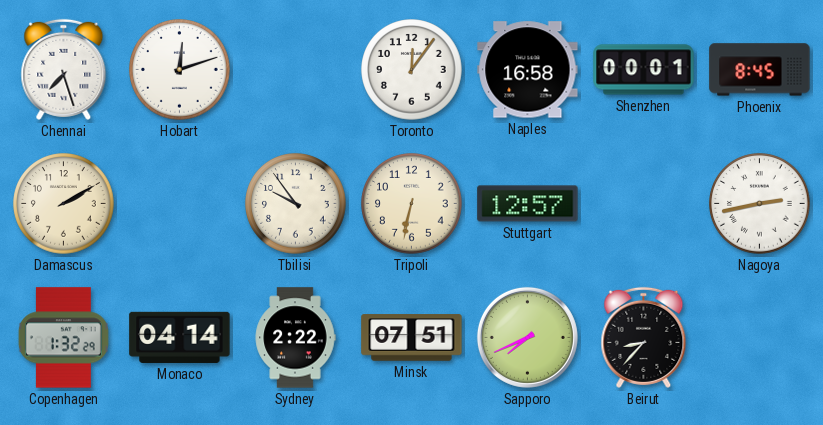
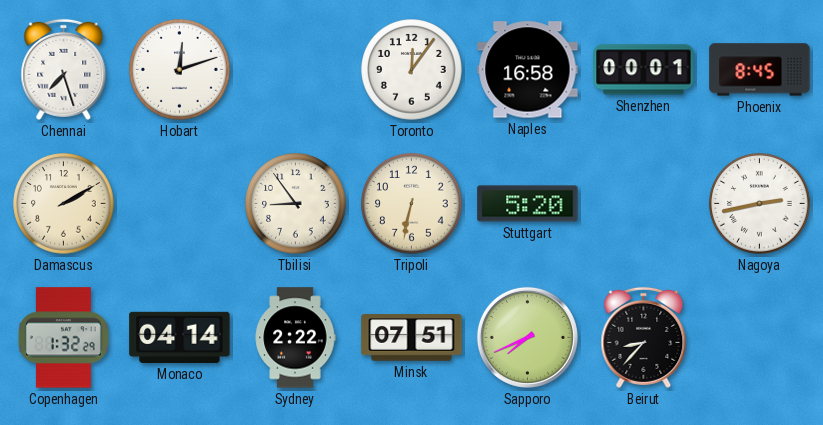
Tbilisi: 9:54 -> 8:54
Stuttgart: 12:57 -> 5:20
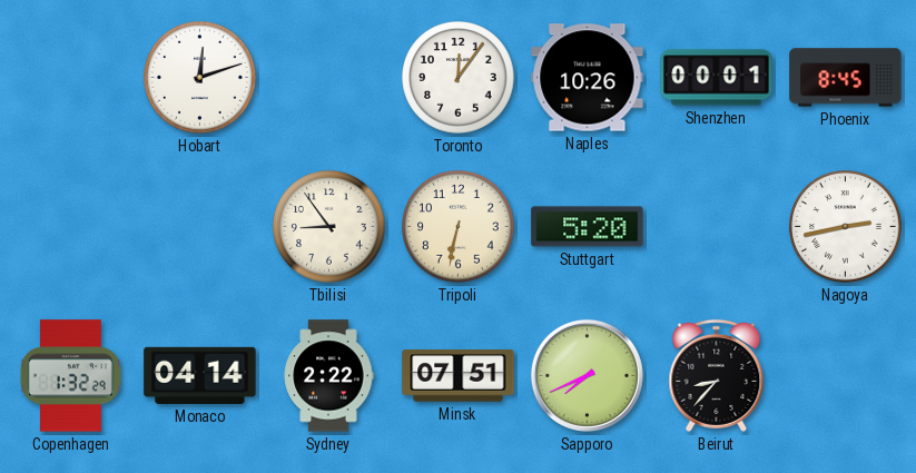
Chennai: 7:27 -> none
Naples: 16:58 -> 10:26
Damascus: 2:10 -> none
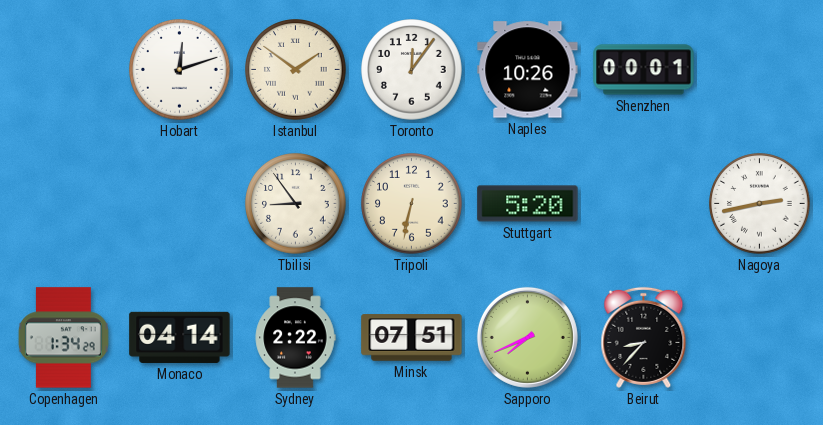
Istanbul: none -> 1:51
Phoenix: 8:45 -> none
Copenhagen: 1:32 -> 1:34
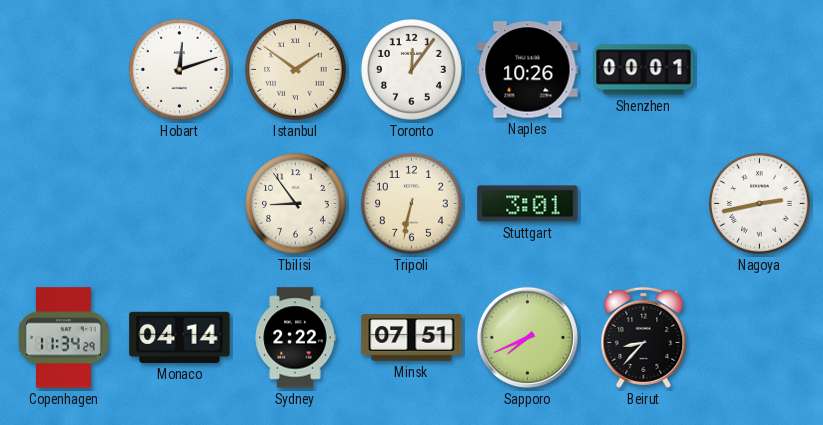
Stuttgart: 5:20 -> 3:01
Copenhagen: 1:34 -> 11:34
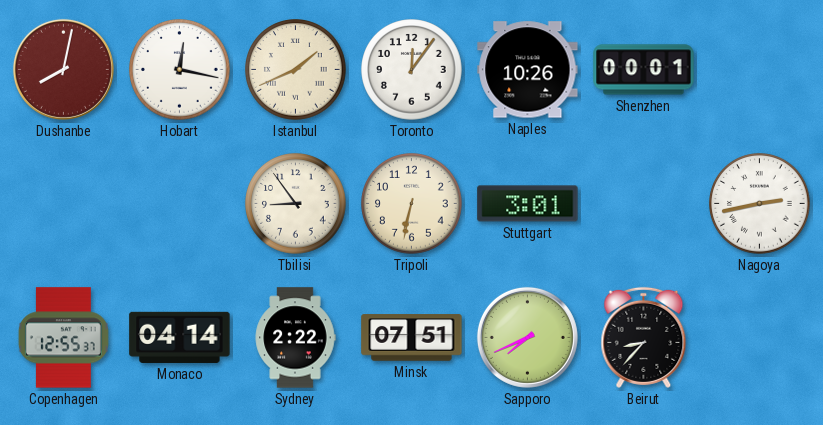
Dushanbe: none -> 8:02
Hobart: 12:12 -> 12:17
Istanbul: 1:51 -> 1:41
Copenhagen: 11:34 -> 12:55
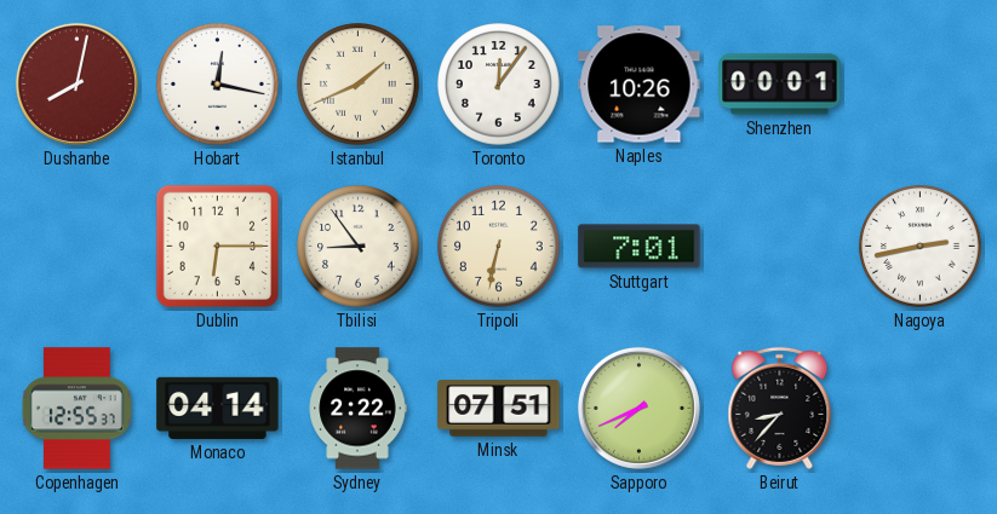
Dublin: none -> 6:15
Stuttgart: 3:01 -> 7:01
